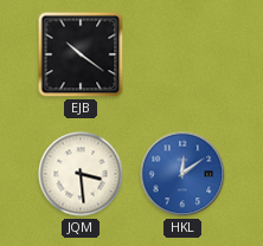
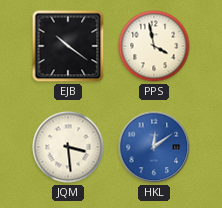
PPS: none -> 3:58
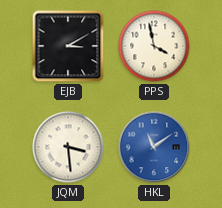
EJB: 10:21 -> 3:10
HKL: 12:09 -> 11:09
